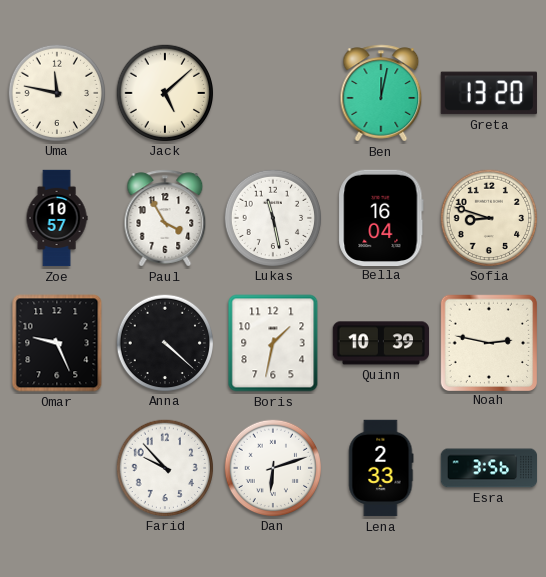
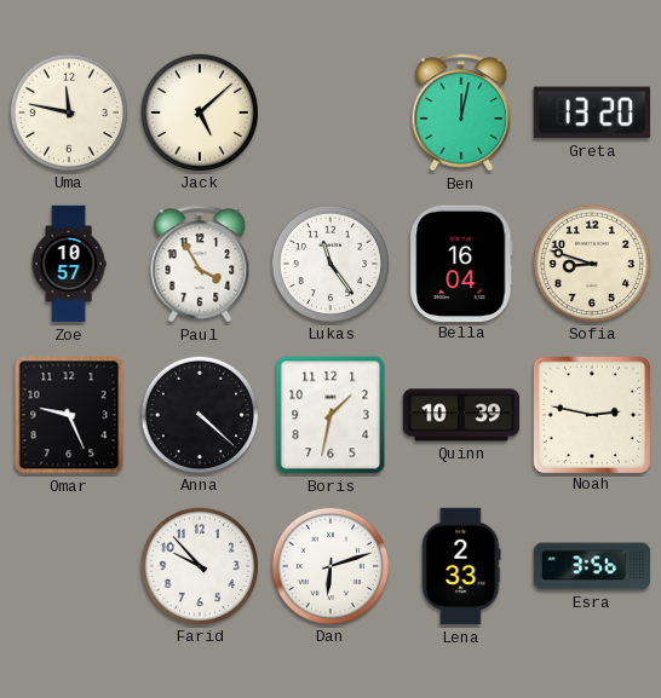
Lukas: 11:28 -> 11:24
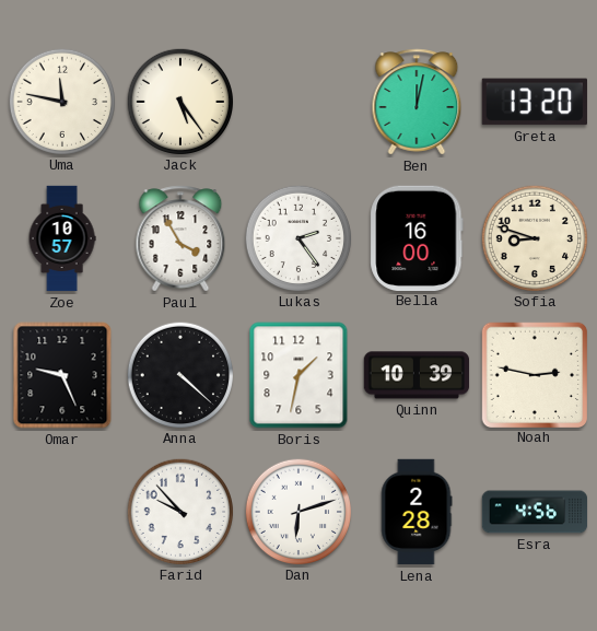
Jack: 5:08 -> 5:24
Lukas: 11:24 -> 2:24
Bella: 16:04 -> 16:00
Lena: 2:33 -> 2:28
Esra: 3:56 -> 4:56
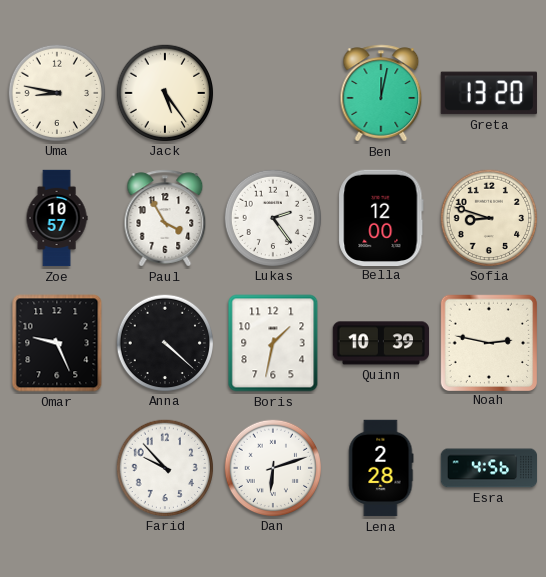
Uma: 11:47 -> 8:47
Bella: 16:00 -> 12:00
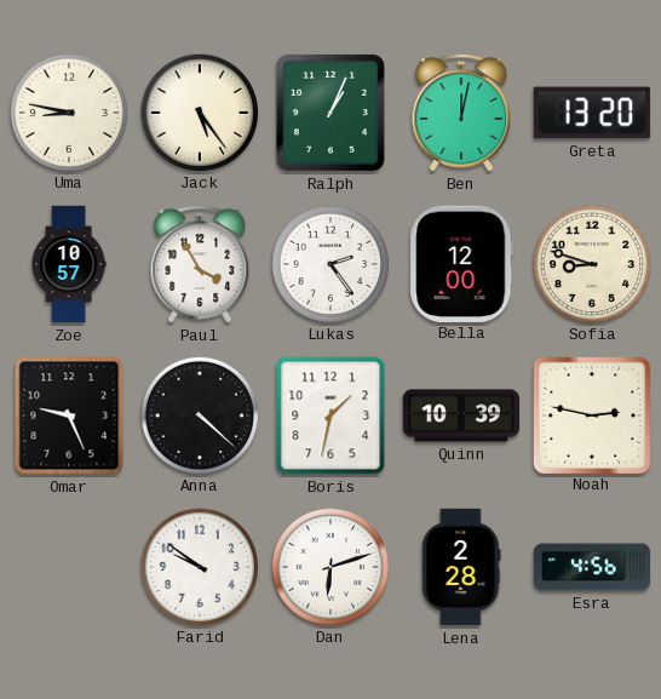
Ralph: none -> 1:04
Farid: 9:53 -> 9:51
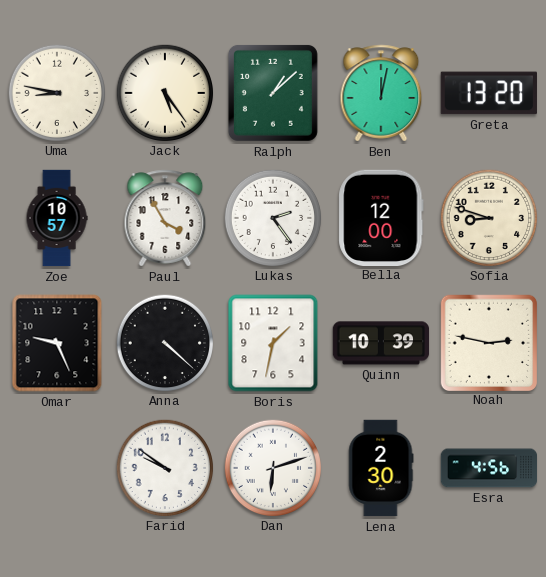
Ralph: 1:04 -> 1:08
Lena: 2:28 -> 2:30
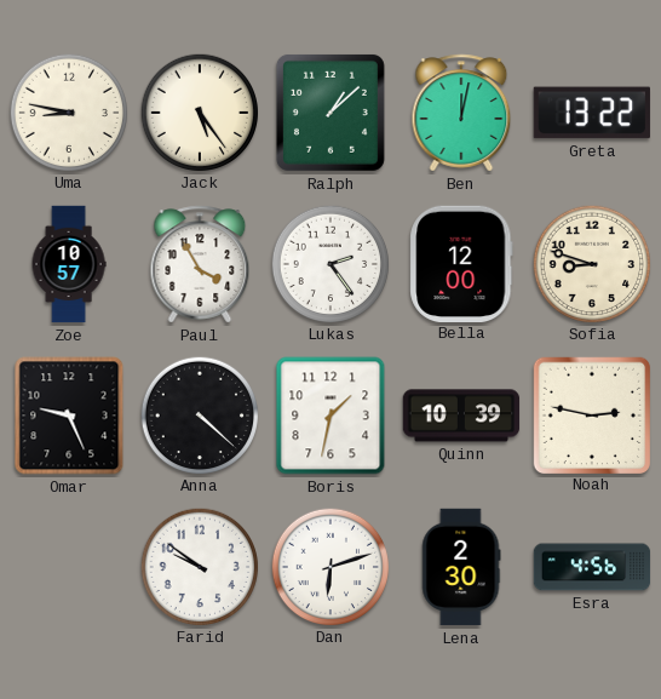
Greta: 13:20 -> 13:22
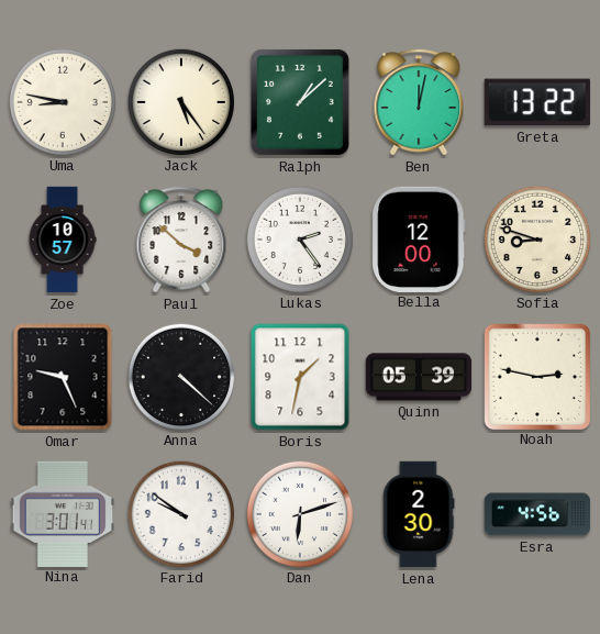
Paul: 3:55 -> 3:52
Quinn: 10:39 -> 05:39
Nina: none -> 3:01
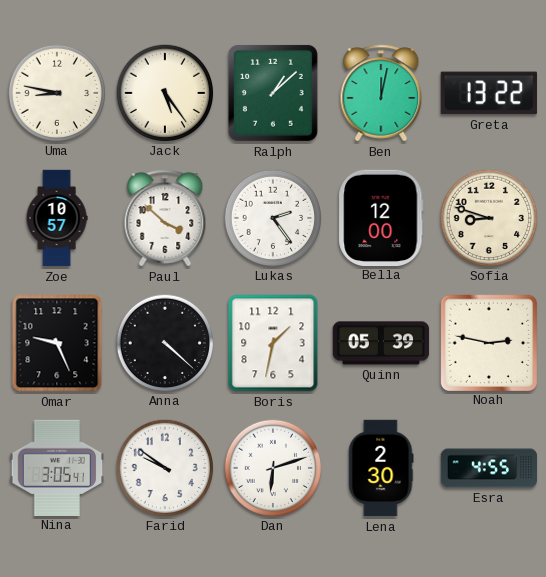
Nina: 3:01 -> 3:05
Esra: 4:56 -> 4:55
